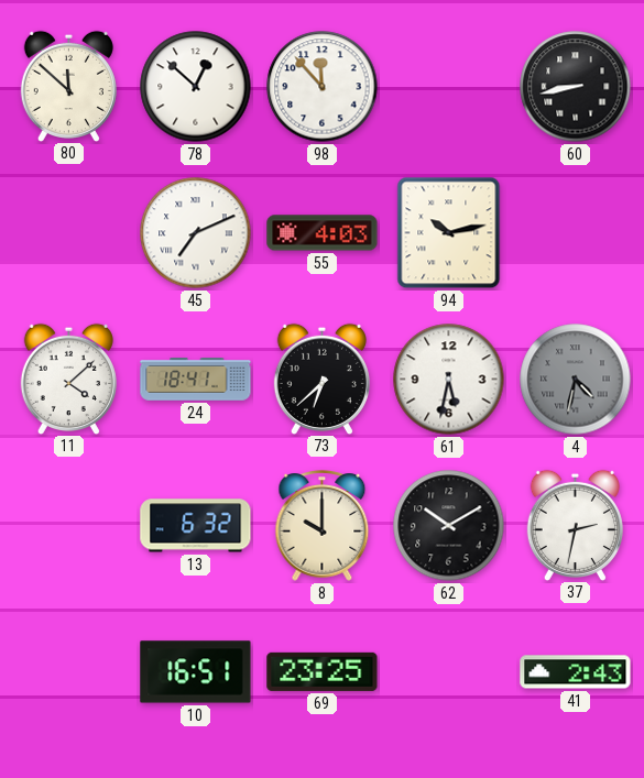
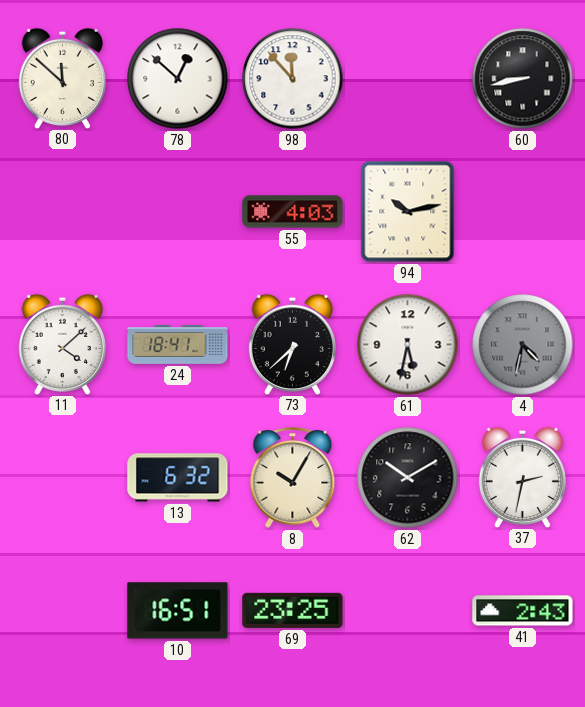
45: 7:11 -> none
8: 10:00 -> 10:05
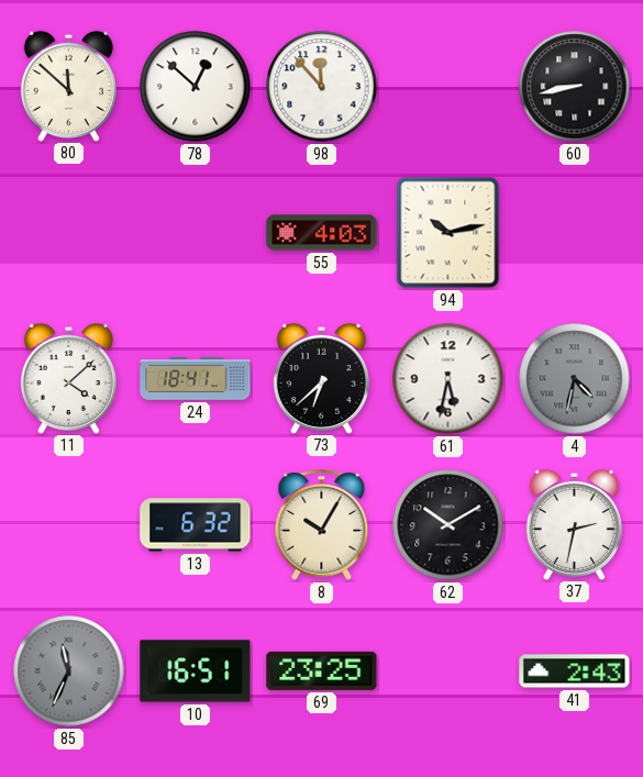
85: none -> 11:34
